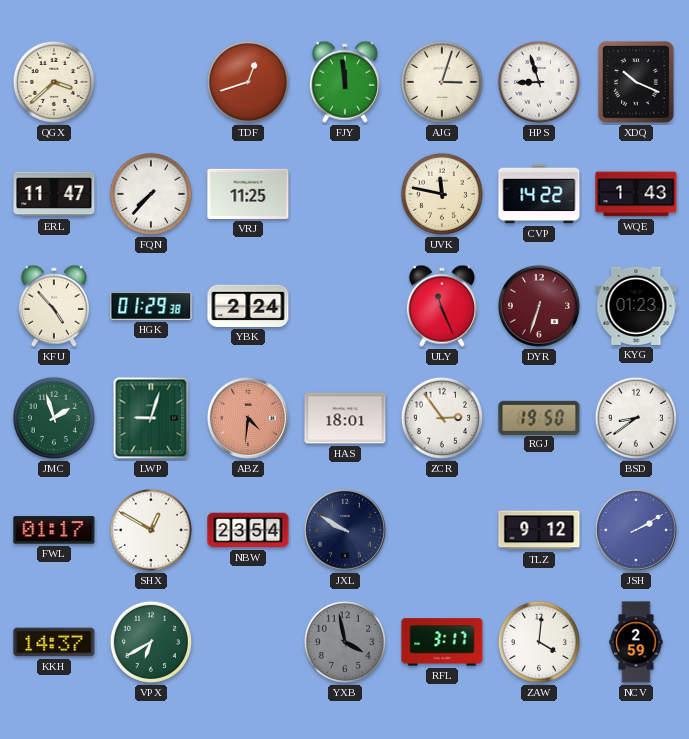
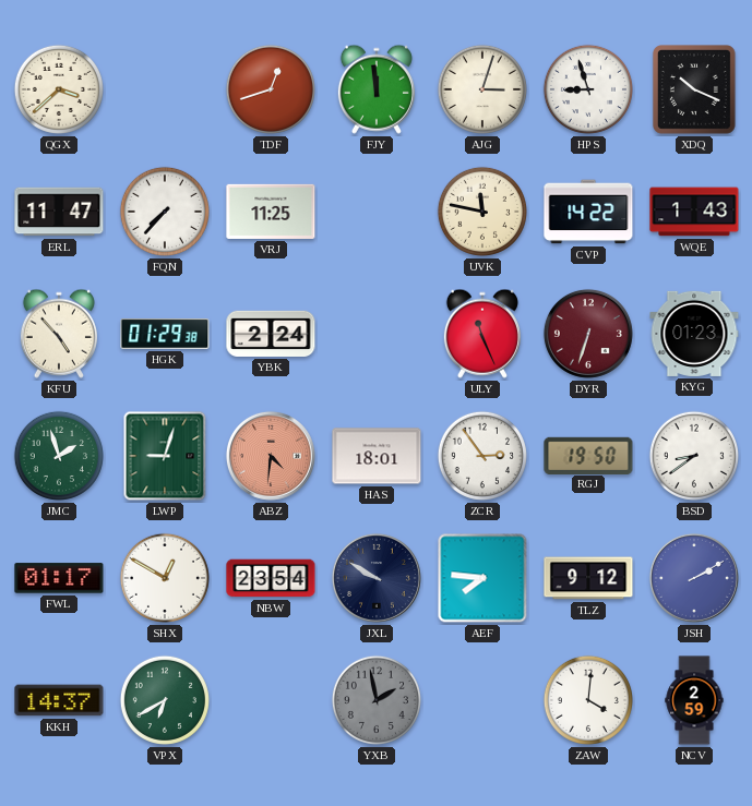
AEF: none -> 7:46
YXB: 3:58 -> 1:58
RFL: 3:17 -> none
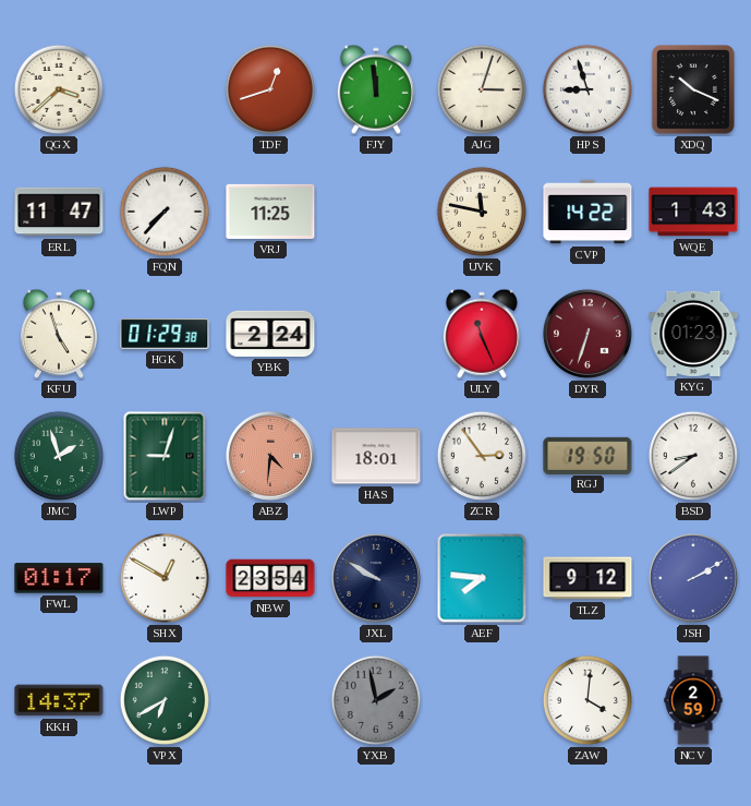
KFU: 4:53 -> 4:57
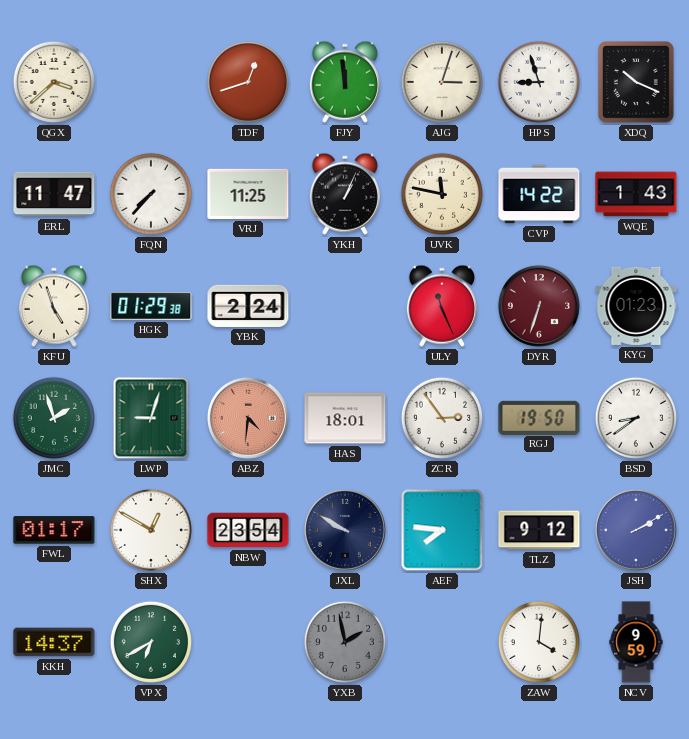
YKH: none -> 1:04
NCV: 2:59 -> 9:59
